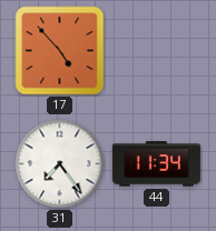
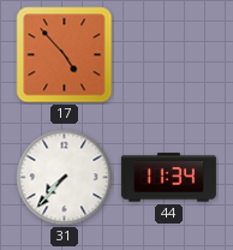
31: 7:24 -> 7:37
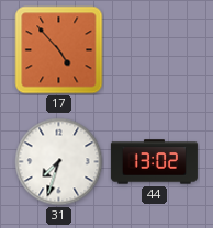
31: 7:37 -> 7:33
44: 11:34 -> 13:02
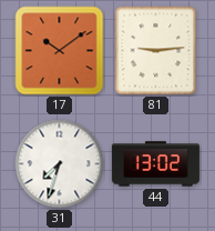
17: 4:53 -> 10:09
81: none -> 9:14
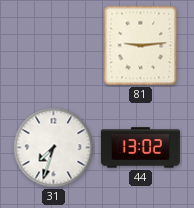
17: 10:09 -> none
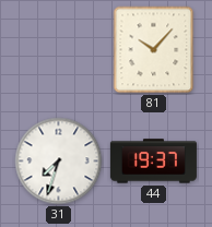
81: 9:14 -> 10:07
44: 13:02 -> 19:37
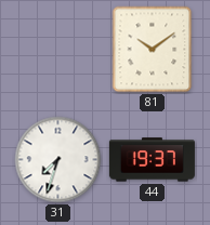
81: 10:07 -> 10:09
